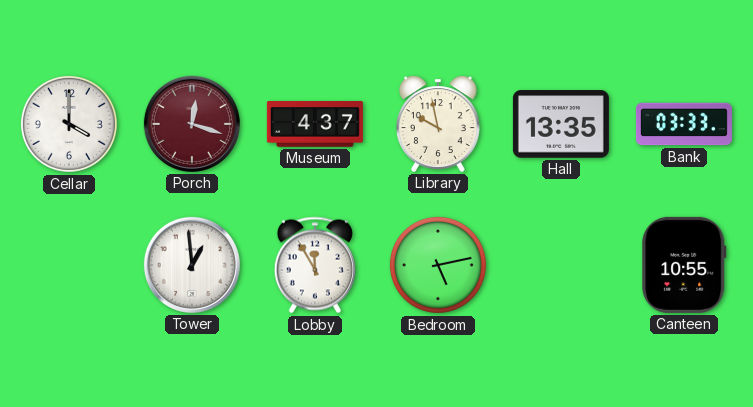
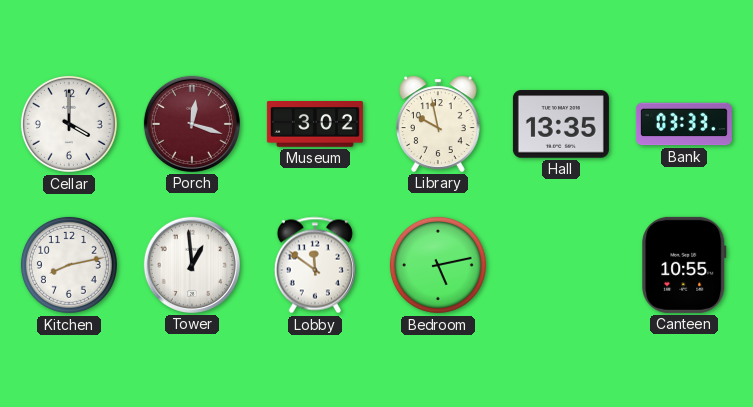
Museum: 4:37 -> 3:02
Kitchen: none -> 8:13
Lobby: 11:55 -> 11:51
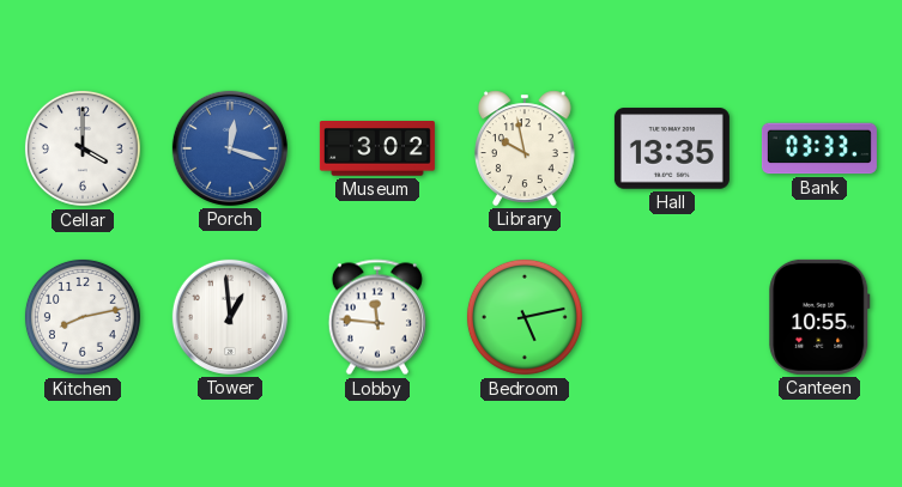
Porch dial: burgundy -> blue
Lobby: 11:51 -> 11:46
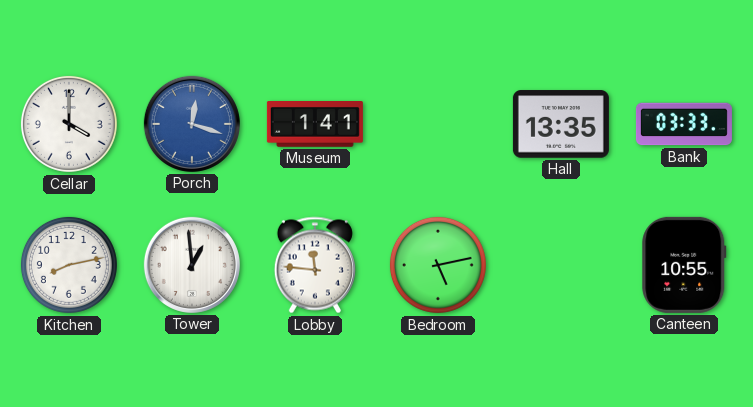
Museum: 3:02 -> 1:41
Library: 9:58 -> none
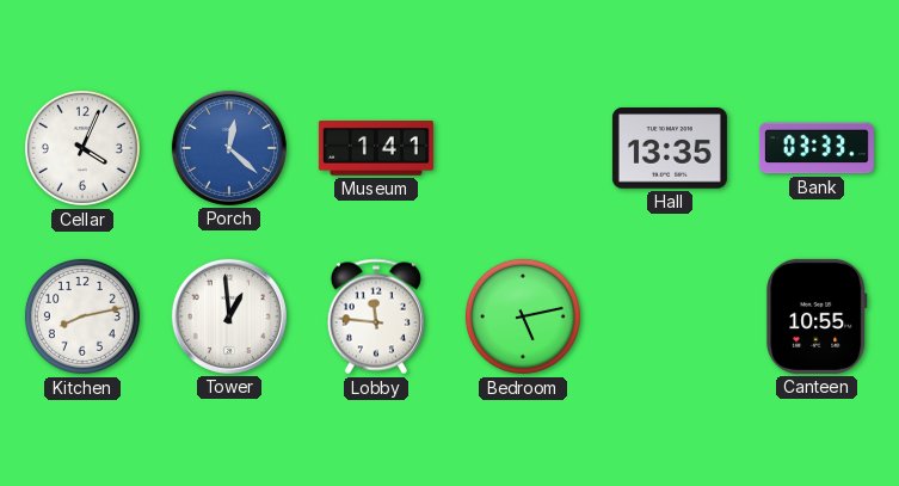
Cellar: 4:00 -> 4:04
Porch: 12:18 -> 12:22
